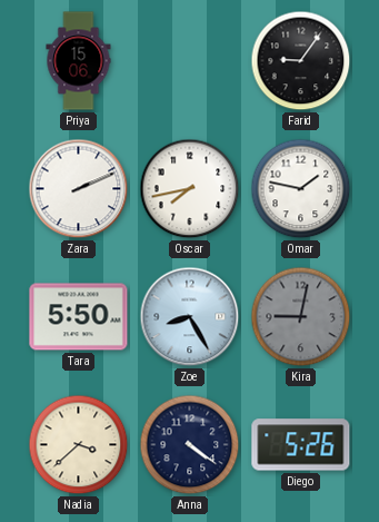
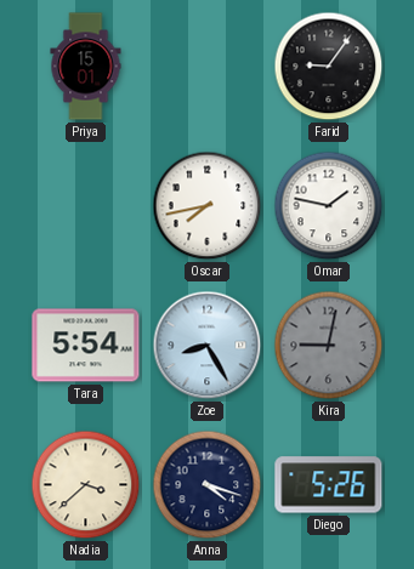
Priya: 15:06 -> 15:01
Zara: 2:11 -> none
Tara: 5:50 -> 5:54
Anna: 4:21 -> 4:18
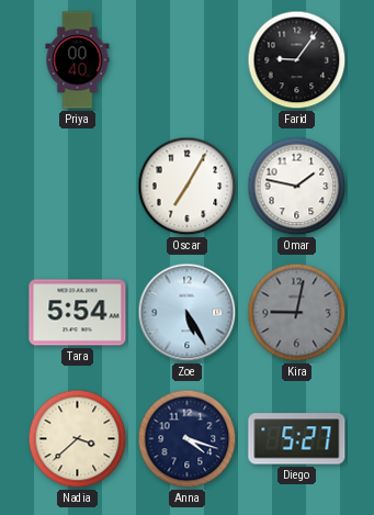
Priya: 15:01 -> 00:40
Oscar: 7:43 -> 7:05
Zoe: 8:25 -> 5:25
Diego: 5:26 -> 5:27
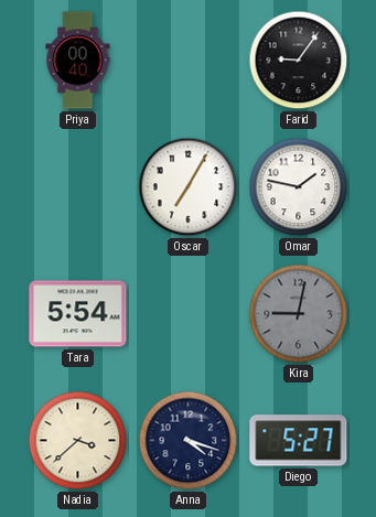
Zoe: 5:25 -> none
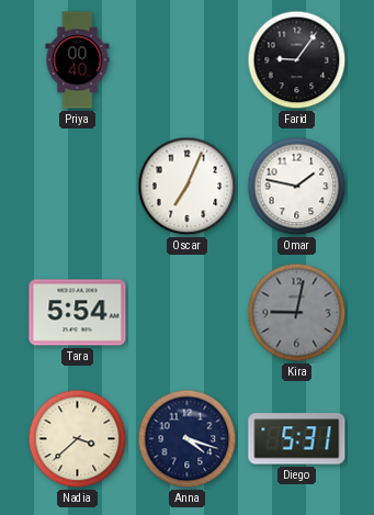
Oscar: 7:05 -> 7:04
Diego: 5:27 -> 5:31
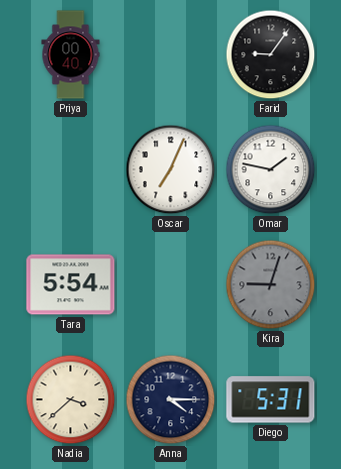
Kira: 9:02 -> 9:03
Anna: 4:18 -> 4:15
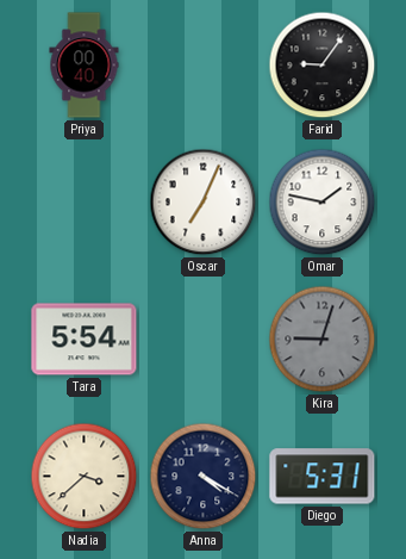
Anna: 4:15 -> 4:20
